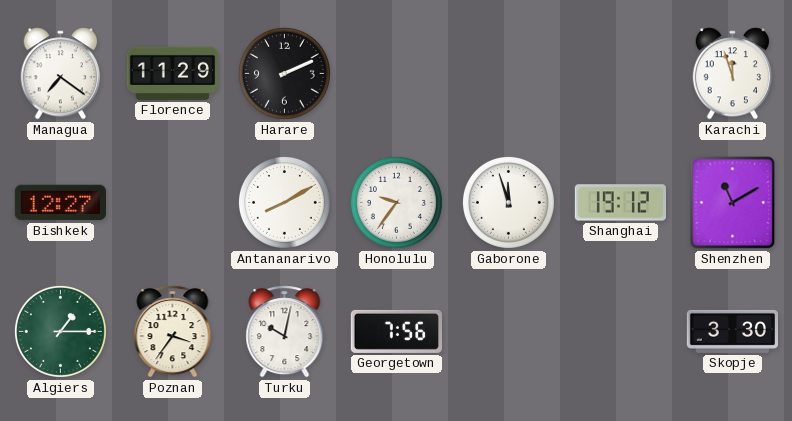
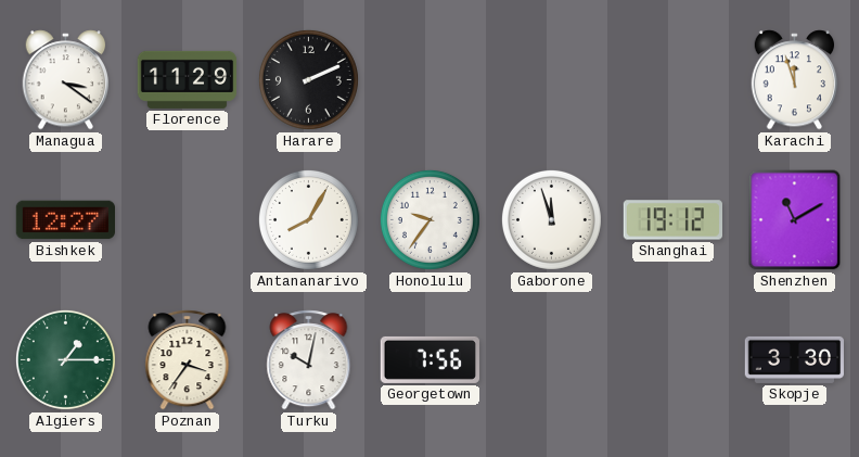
Managua: 7:21 -> 3:21
Antananarivo: 8:10 -> 8:05
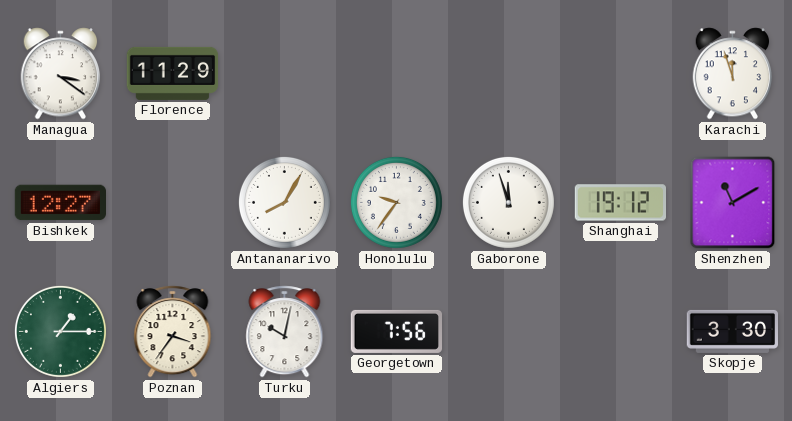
Harare: 2:11 -> none
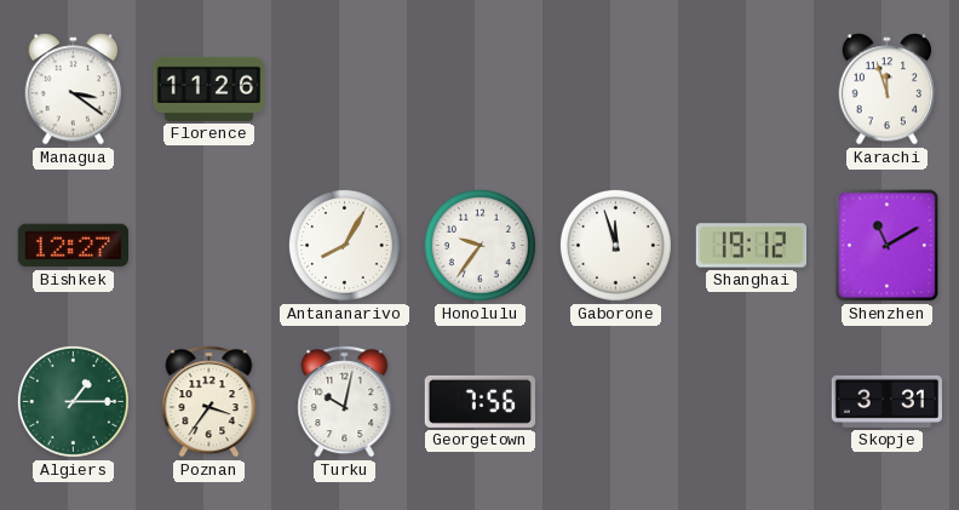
Florence: 11:29 -> 11:26
Skopje: 3:30 -> 3:31
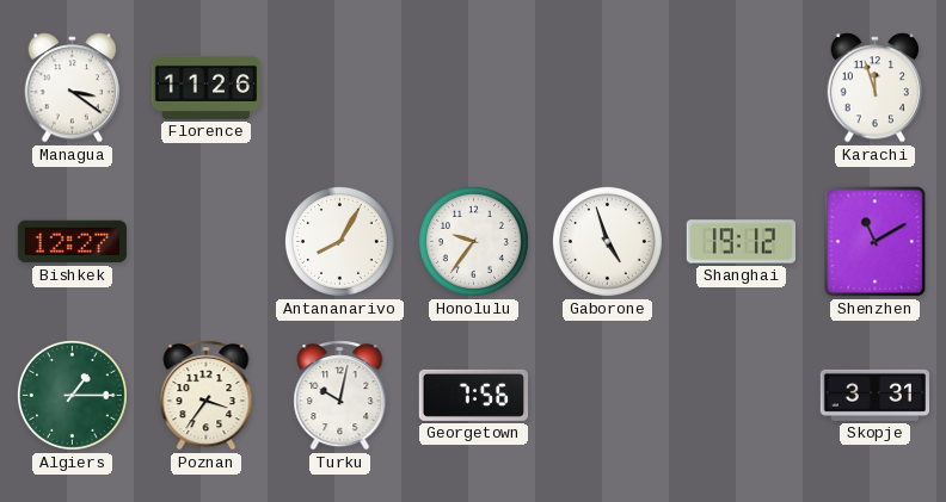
Gaborone: 11:57 -> 4:57
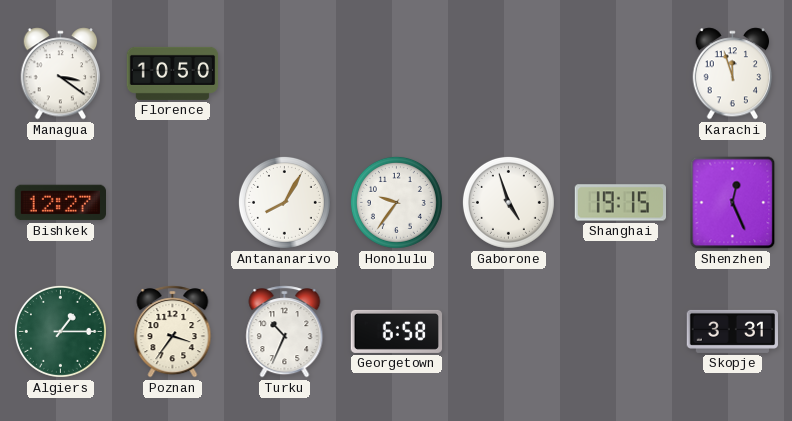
Florence: 11:26 -> 10:50
Shanghai: 19:12 -> 19:15
Shenzhen: 11:10 -> 12:26
Turku: 10:02 -> 10:34
Georgetown: 7:56 -> 6:58
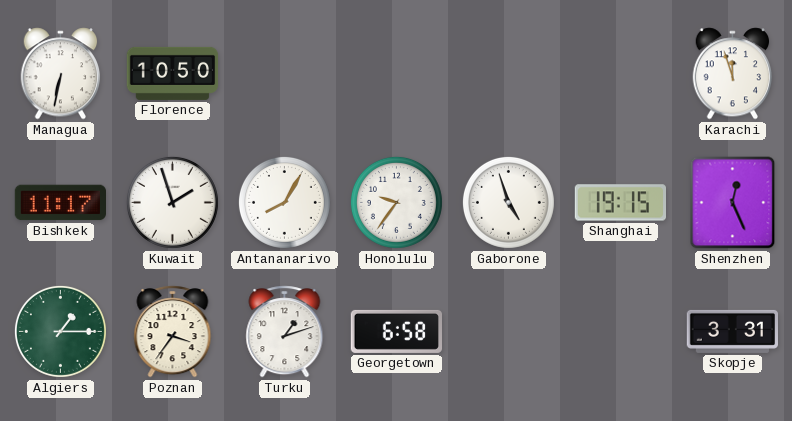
Managua: 3:21 -> 6:32
Bishkek: 12:27 -> 11:17
Kuwait: none -> 1:57
Turku: 10:34 -> 1:12
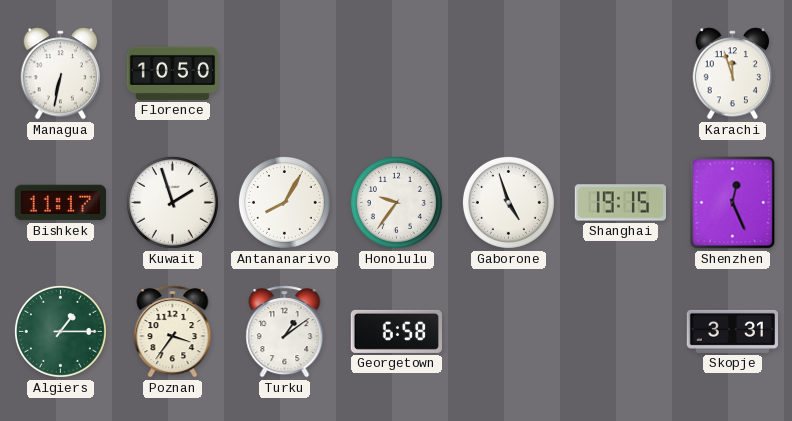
Turku: 1:12 -> 1:09
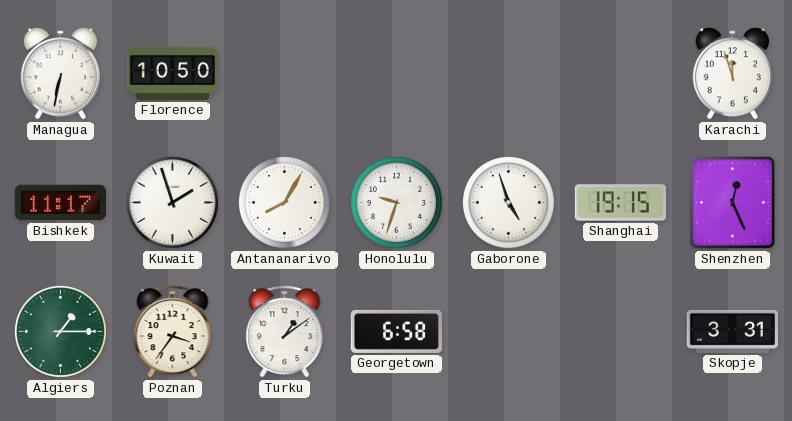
Honolulu: 9:36 -> 9:33
